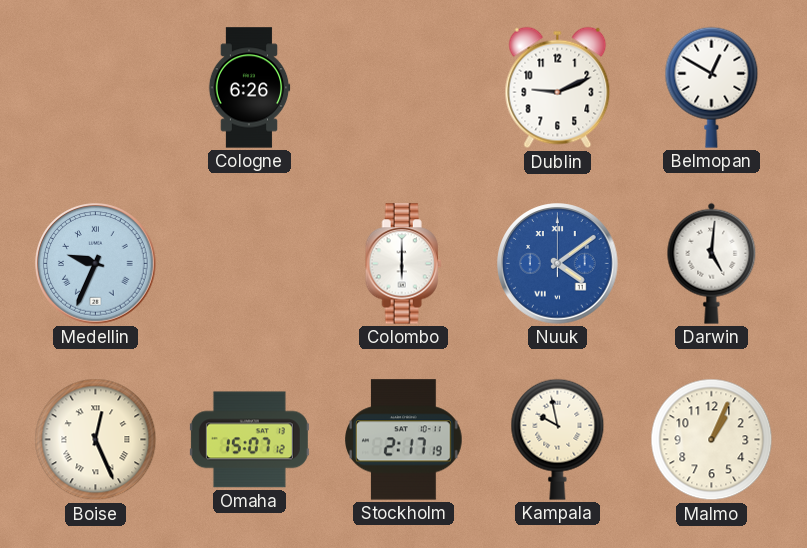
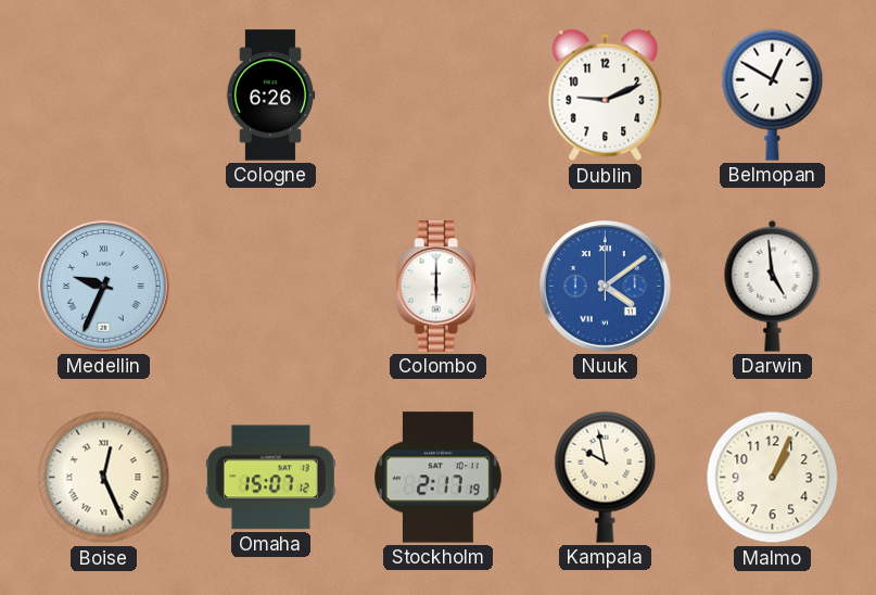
Darwin: 5:01 -> 4:59
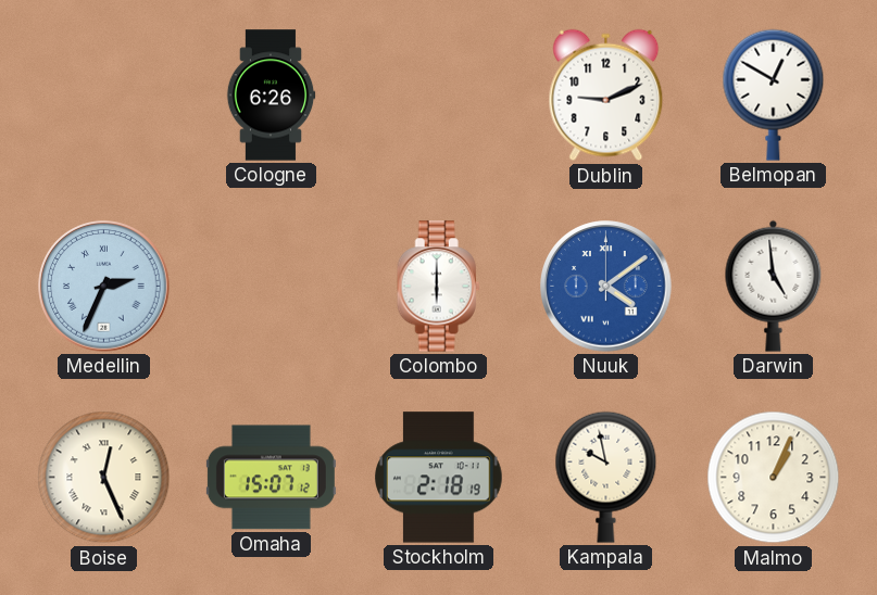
Medellin: 9:34 -> 2:34
Stockholm: 2:17 -> 2:18
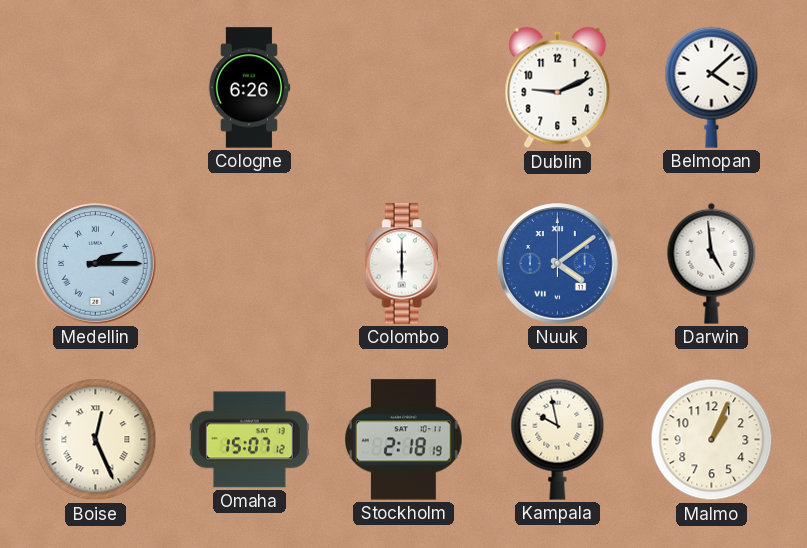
Belmopan: 12:50 -> 4:08
Medellin: 2:34 -> 2:15
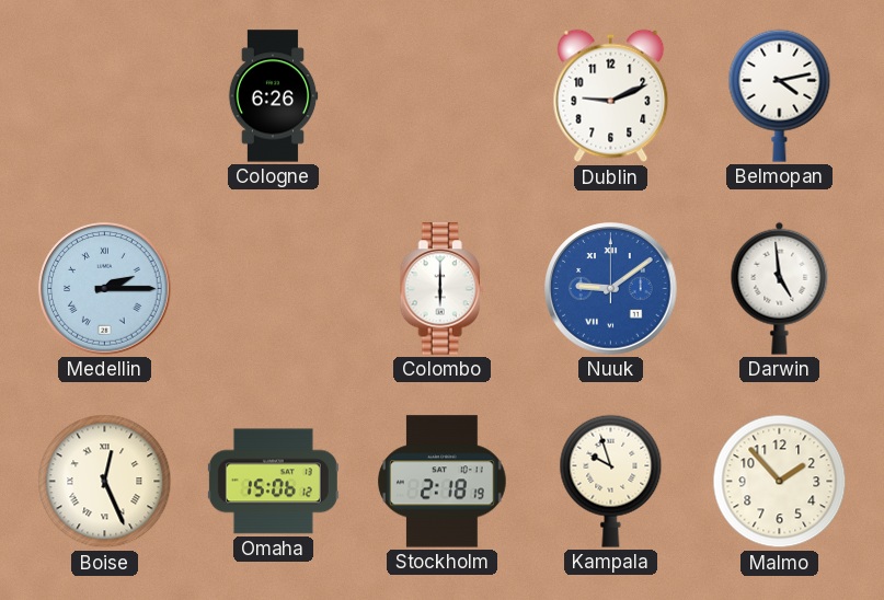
Belmopan: 4:08 -> 4:13
Nuuk: 4:09 -> 9:09
Omaha: 15:07 -> 15:06
Kampala: 9:58 -> 9:57
Malmo: 1:04 -> 1:53
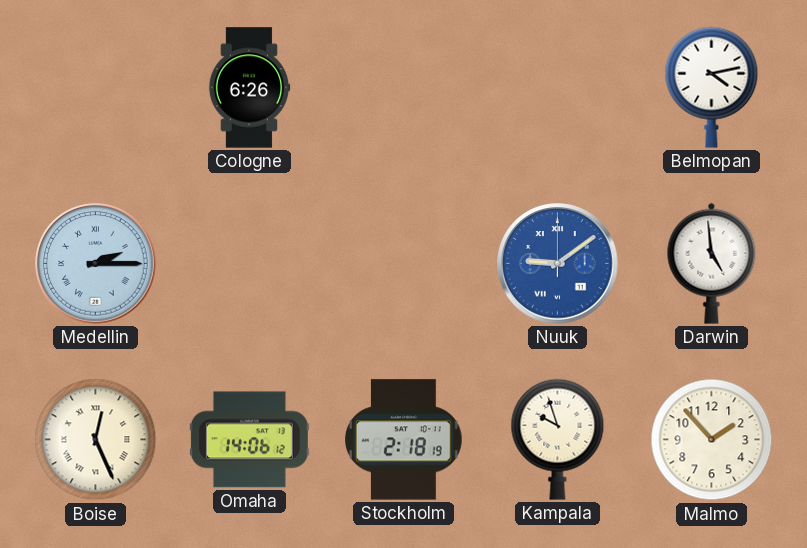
Dublin: 9:11 -> none
Colombo: 6:00 -> none
Omaha: 15:06 -> 14:06
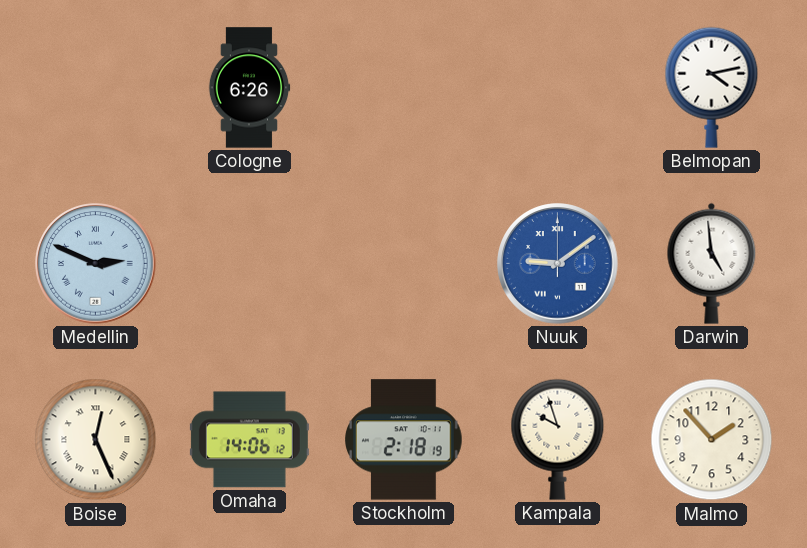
Medellin: 2:15 -> 2:49
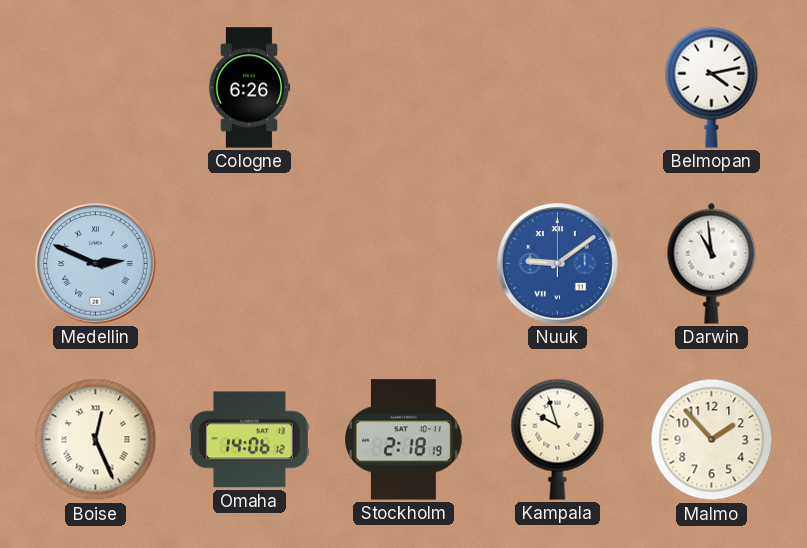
Darwin: 4:59 -> 10:59
